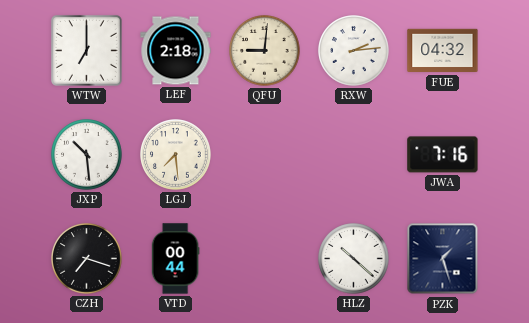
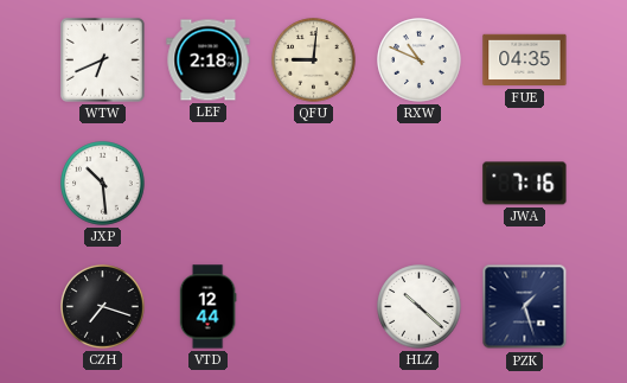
WTW: 7:00 -> 6:41
RXW: 2:14 -> 10:49
FUE: 04:32 -> 04:35
LGJ: 7:29 -> none
VTD: 00:44 -> 12:44
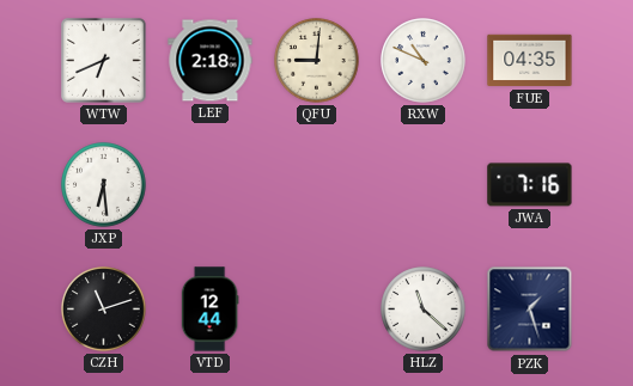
JXP: 10:29 -> 6:29
CZH: 7:18 -> 11:12
HLZ: 10:22 -> 11:22
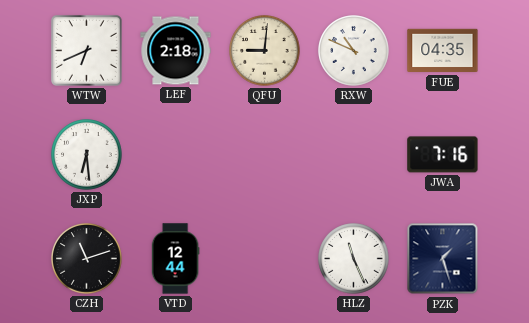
HLZ: 11:22 -> 11:26
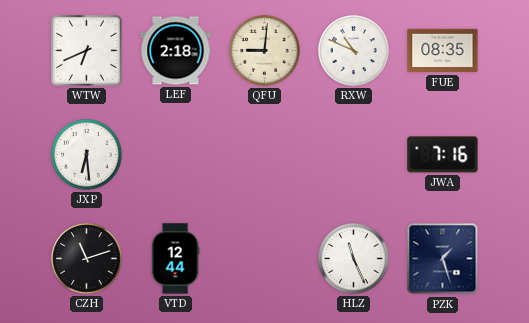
FUE: 04:35 -> 08:35
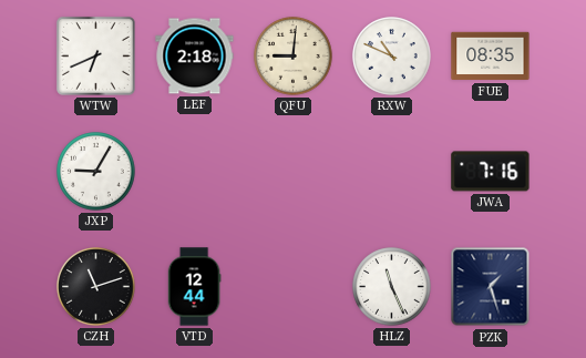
JXP: 6:29 -> 9:05
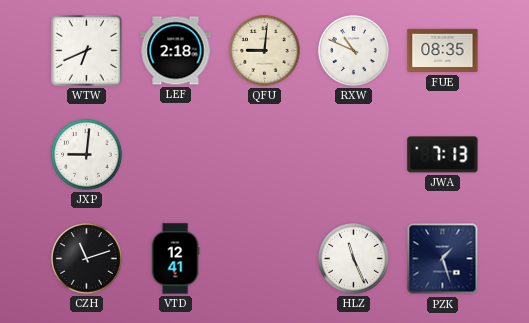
JXP: 9:05 -> 9:01
JWA: 7:16 -> 7:13
VTD: 12:44 -> 12:41
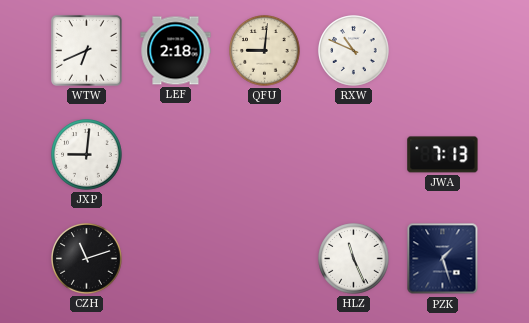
FUE: 08:35 -> none
VTD: 12:41 -> none
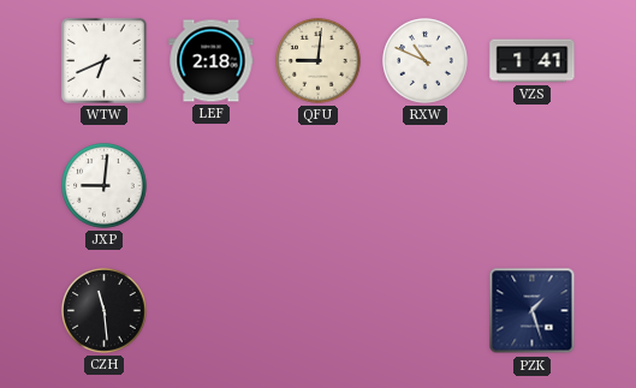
VZS: none -> 1:41
JWA: 7:13 -> none
CZH: 11:12 -> 11:29
HLZ: 11:26 -> none
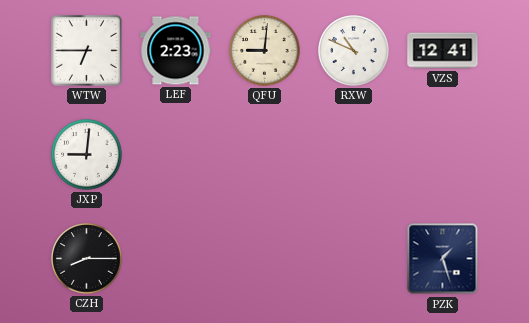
WTW: 6:41 -> 6:45
LEF: 2:18 -> 2:23
VZS: 1:41 -> 12:41
CZH: 11:29 -> 8:15
